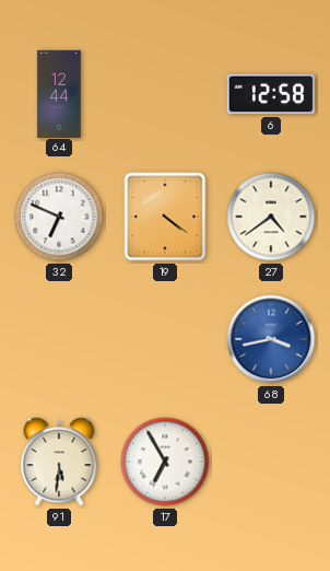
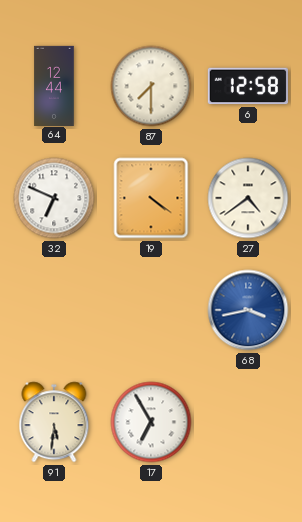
87: none -> 7:30
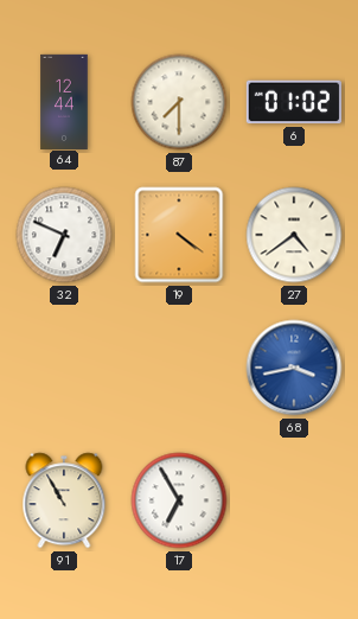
6: 12:58 -> 01:02
91: 5:31 -> 10:55
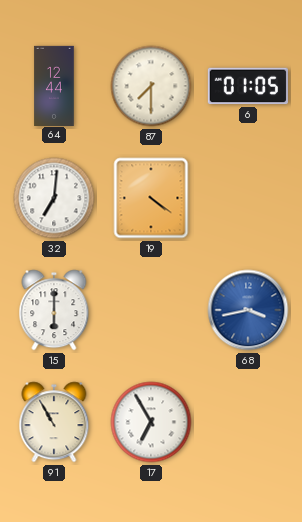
6: 01:02 -> 01:05
32: 6:49 -> 7:01
27: 4:39 -> none
15: none -> 6:00
